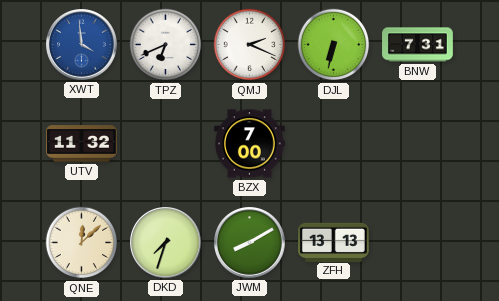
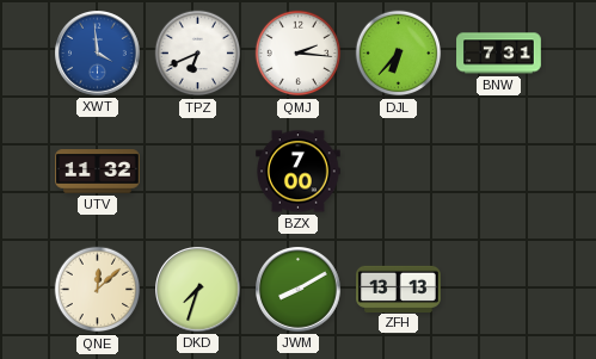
QMJ: 2:19 -> 2:16
DJL: 6:32 -> 6:37
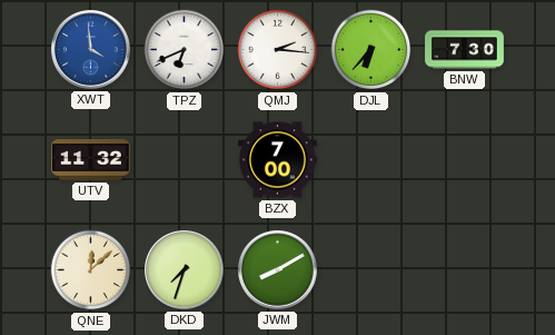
BNW: 7:31 -> 7:30
ZFH: 13:13 -> none
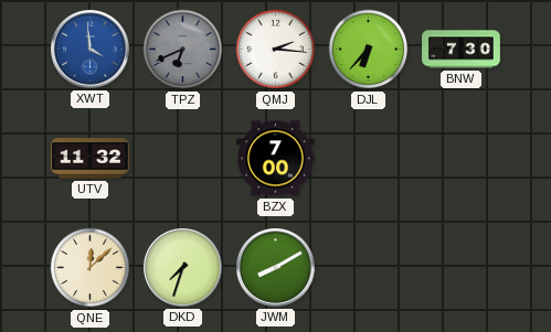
TPZ dial: white -> grey
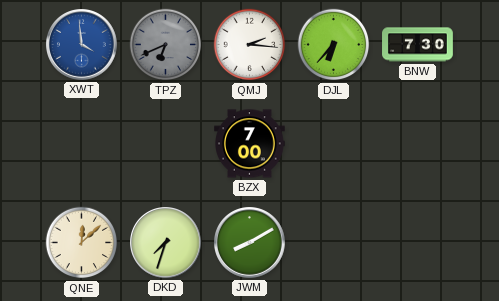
UTV: 11:32 -> none
